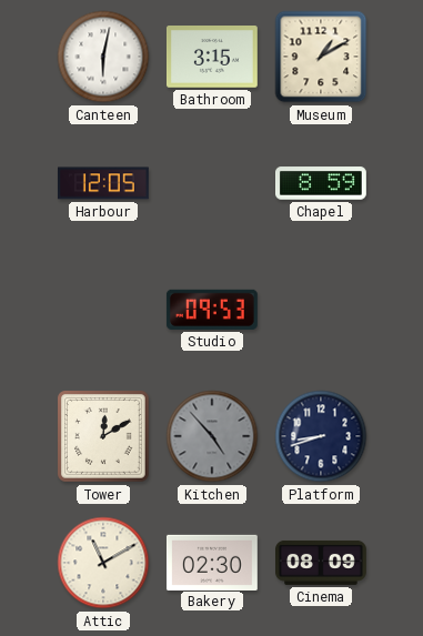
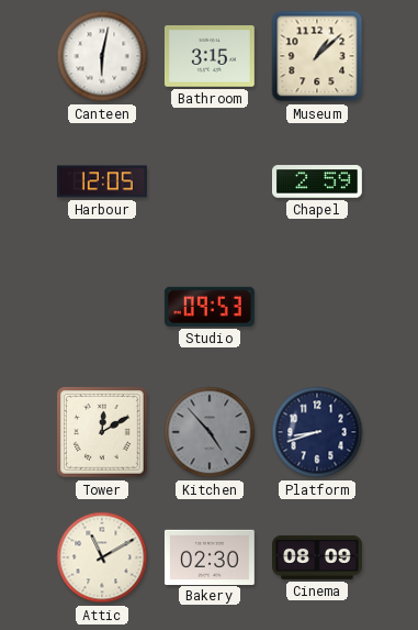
Museum: 1:10 -> 1:08
Chapel: 8:59 -> 2:59
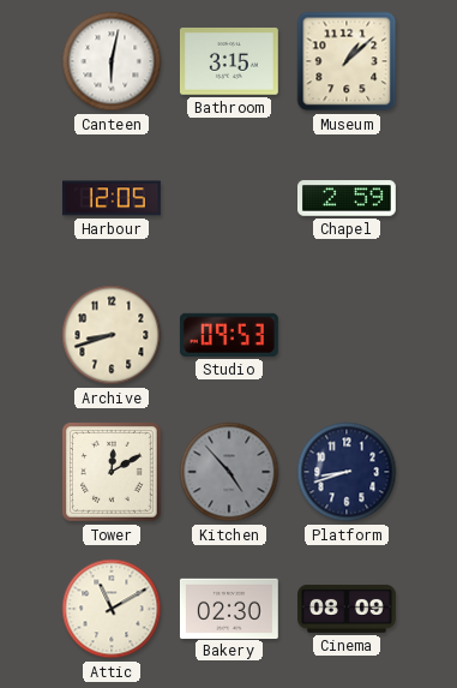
Archive: none -> 8:42
